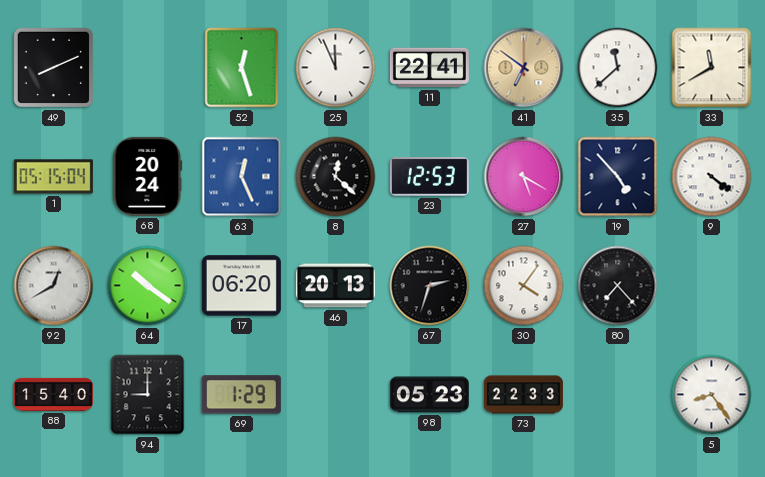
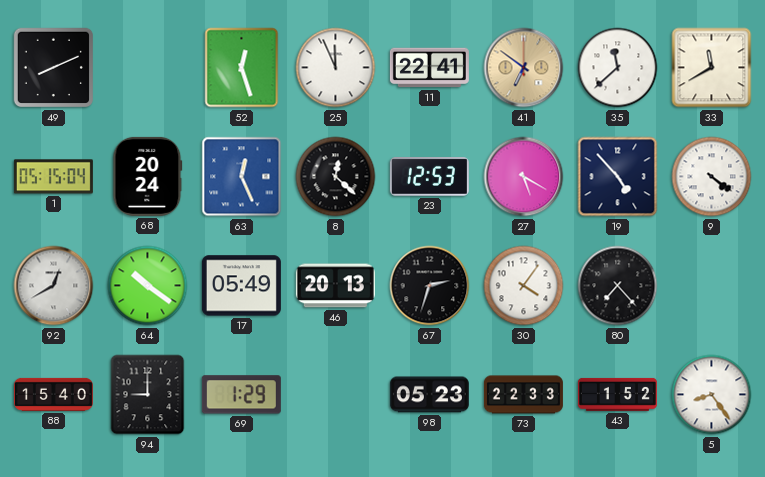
17: 06:20 -> 05:49
43: none -> 1:52
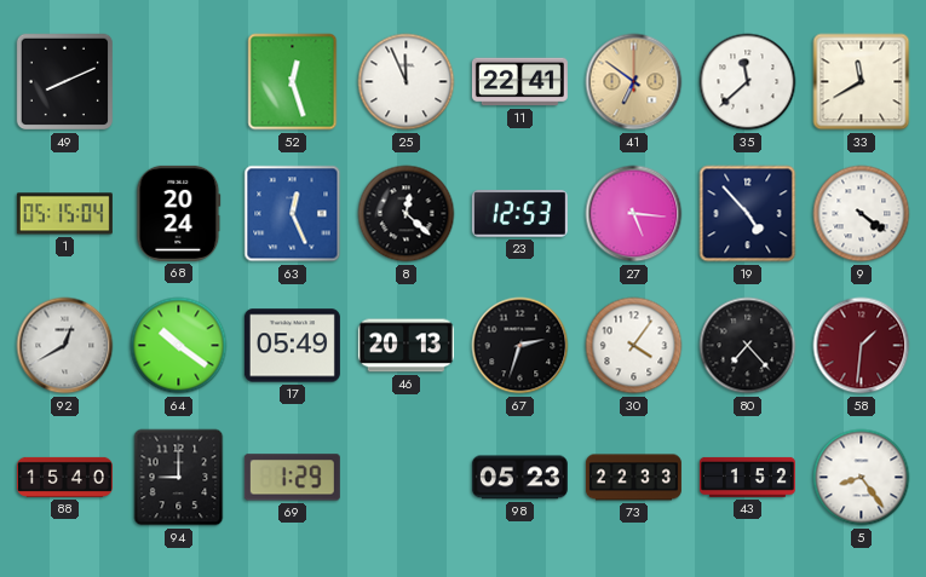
27: 5:20 -> 5:16
58: none -> 1:31
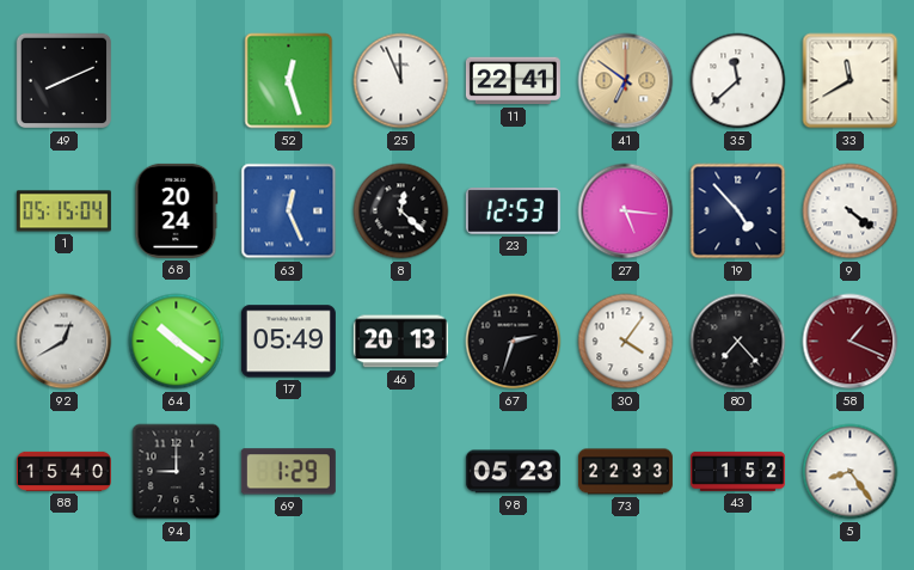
58: 1:31 -> 1:19
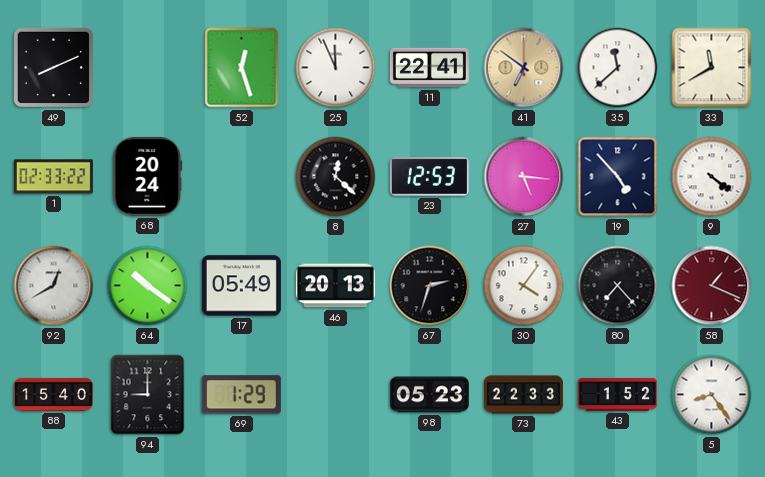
1: 05:15 -> 02:33
63: 12:26 -> none
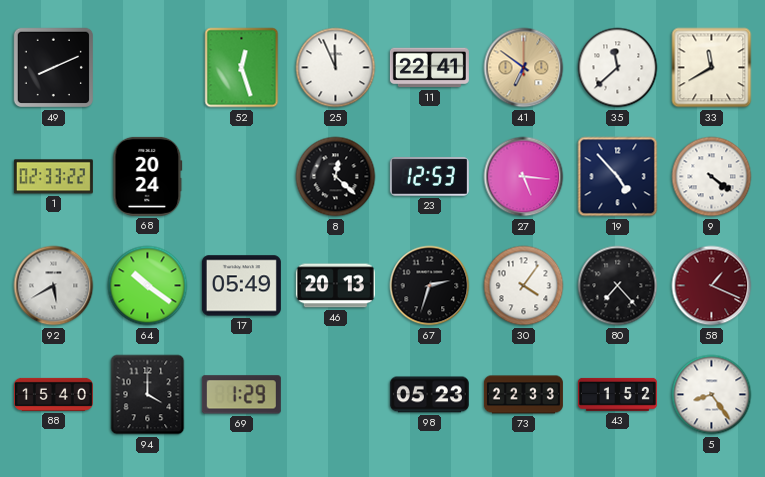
92: 12:40 -> 5:40
94: 9:00 -> 4:00
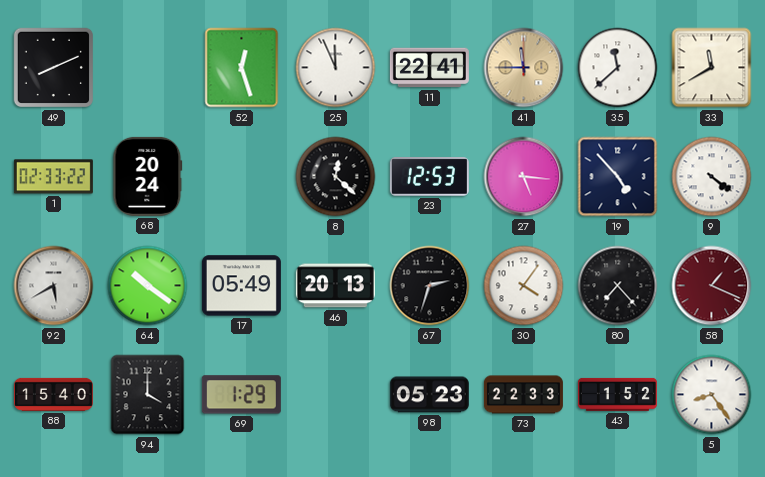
41: 6:51 -> 11:45
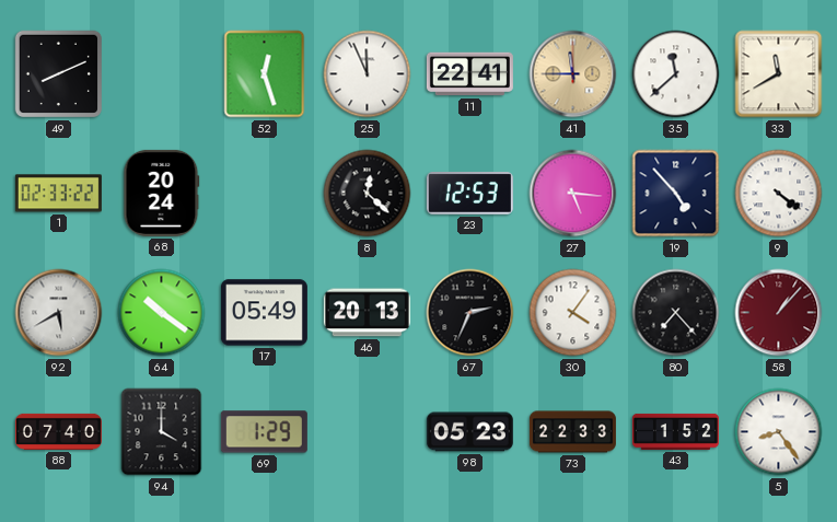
67: 2:33 -> 2:34
58: 1:19 -> 1:07
88: 15:40 -> 07:40
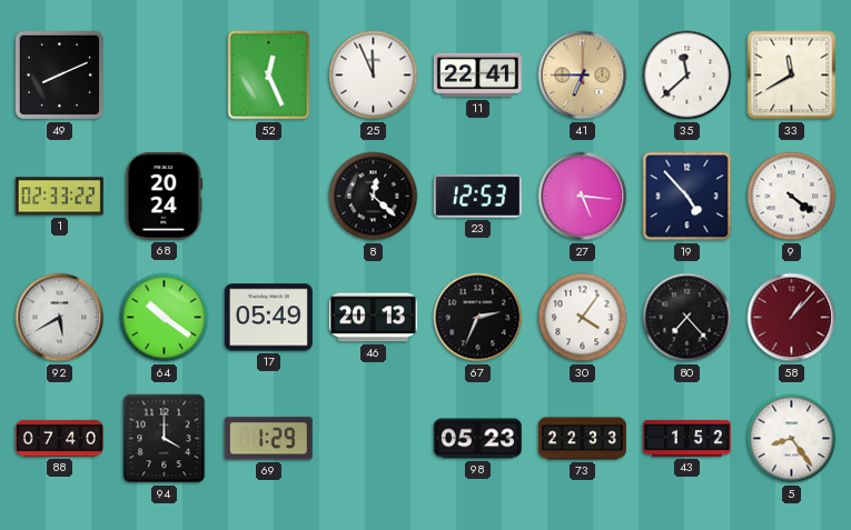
52: 12:27 -> 12:26
41: 11:45 -> 6:45
